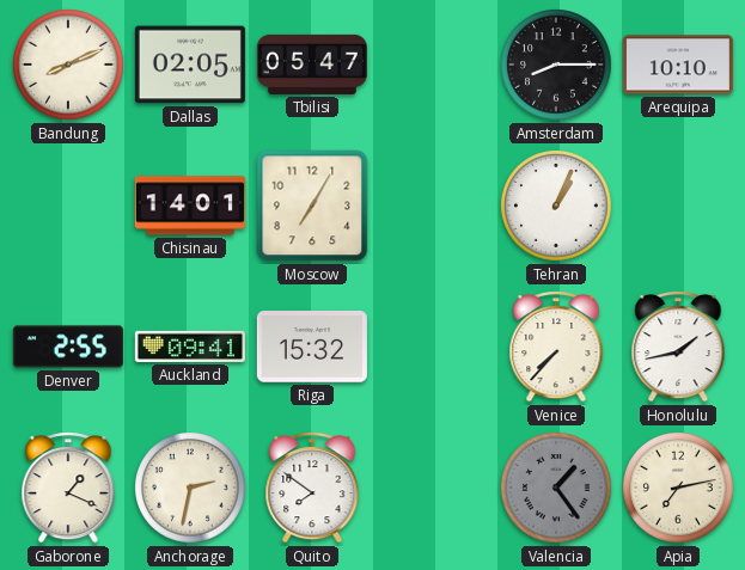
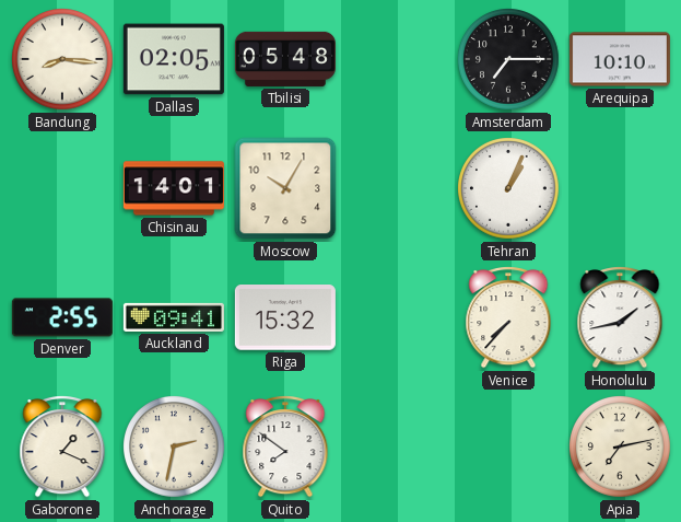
Bandung: 8:11 -> 8:16
Tbilisi: 05:47 -> 05:48
Amsterdam: 8:15 -> 7:15
Moscow: 7:05 -> 10:05
Valencia: 1:24 -> none
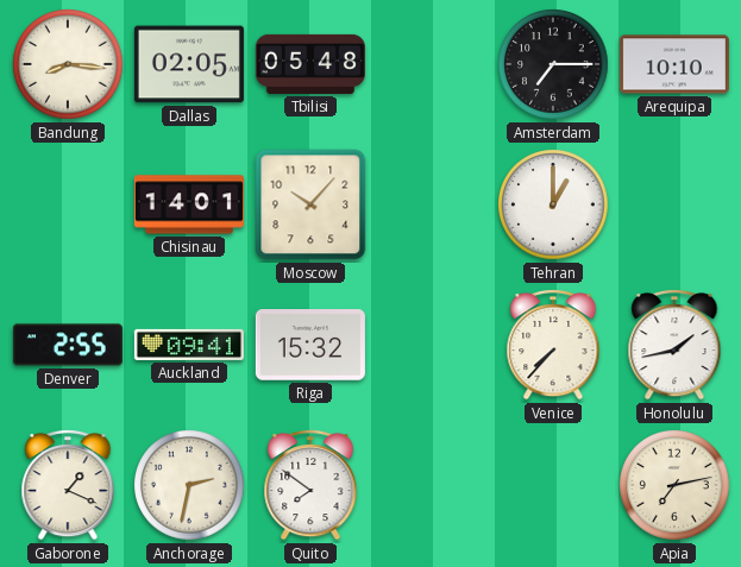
Moscow: 10:05 -> 10:07
Tehran: 1:04 -> 1:00
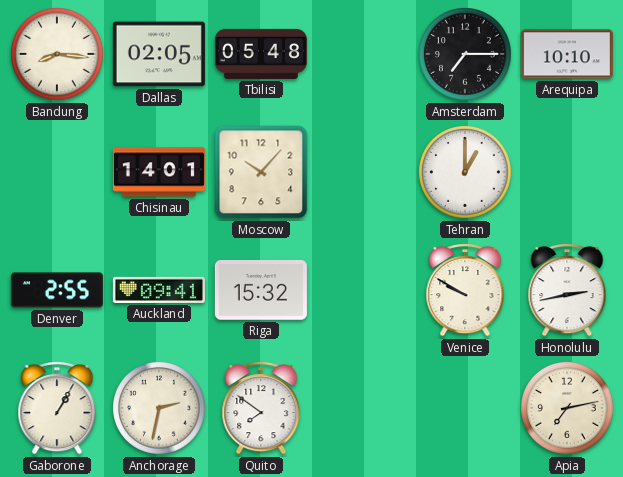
Venice: 7:37 -> 9:50
Honolulu: 1:43 -> 2:43
Gaborone: 1:19 -> 1:05
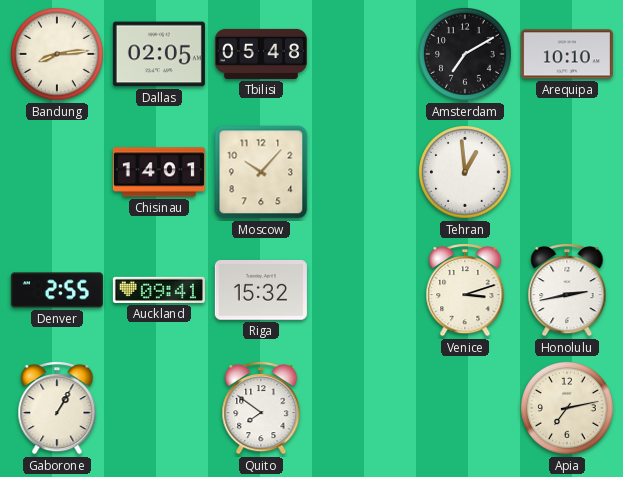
Bandung: 8:16 -> 8:14
Amsterdam: 7:15 -> 7:10
Tehran: 1:00 -> 12:59
Venice: 9:50 -> 3:12
Anchorage: 2:32 -> none
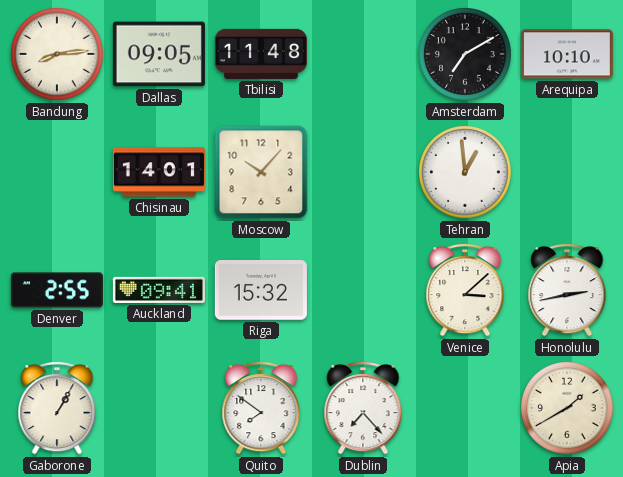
Dallas: 02:05 -> 09:05
Tbilisi: 05:48 -> 11:48
Venice: 3:12 -> 3:08
Dublin: none -> 7:23
Apia: 7:13 -> 1:40
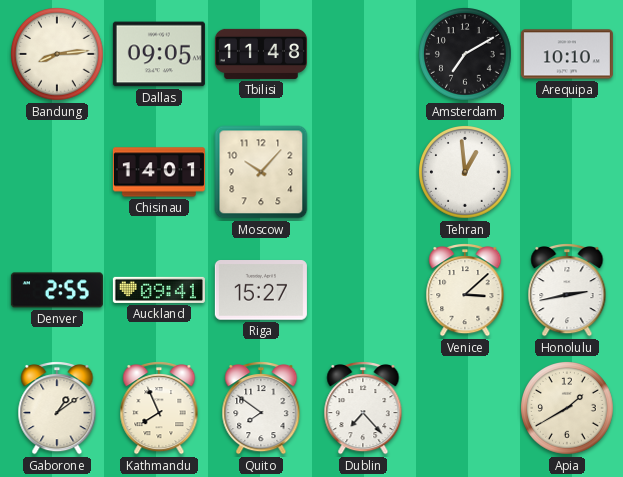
Riga: 15:32 -> 15:27
Gaborone: 1:05 -> 1:09
Kathmandu: none -> 7:56
